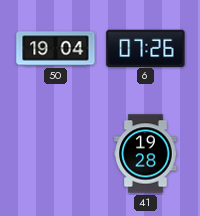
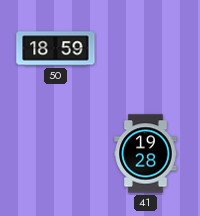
50: 19:04 -> 18:59
6: 07:26 -> none
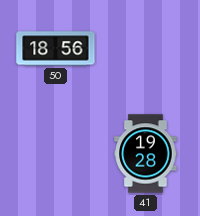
50: 18:59 -> 18:56
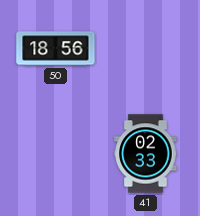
41: 19:28 -> 02:33
